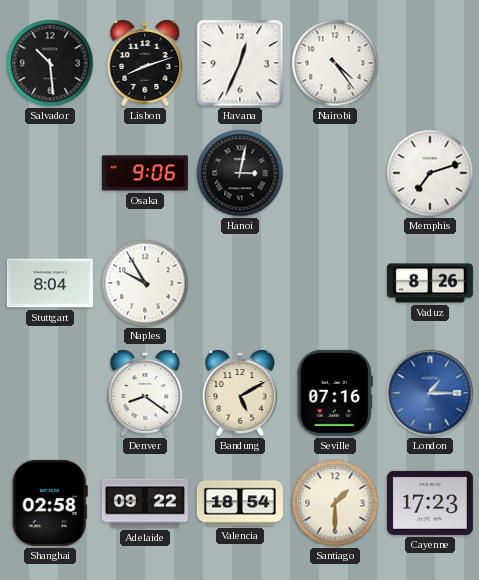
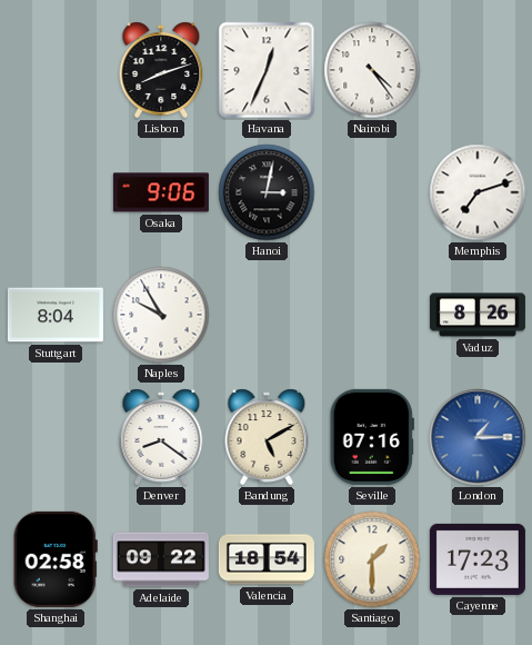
Salvador: 10:29 -> none
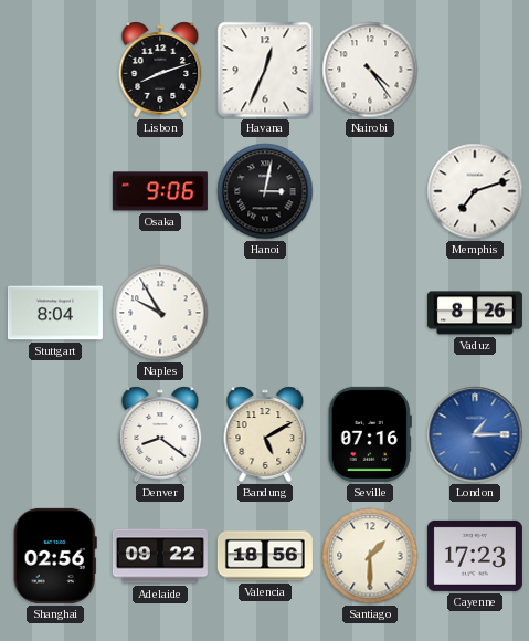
Shanghai: 02:58 -> 02:56
Valencia: 18:54 -> 18:56
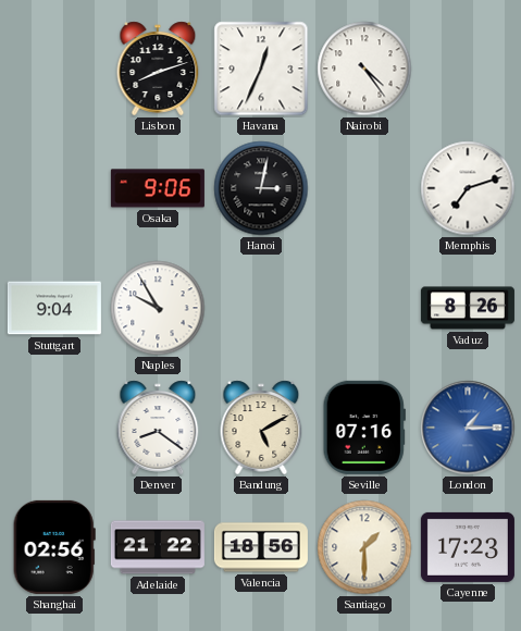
Stuttgart: 8:04 -> 9:04
Adelaide: 09:22 -> 21:22
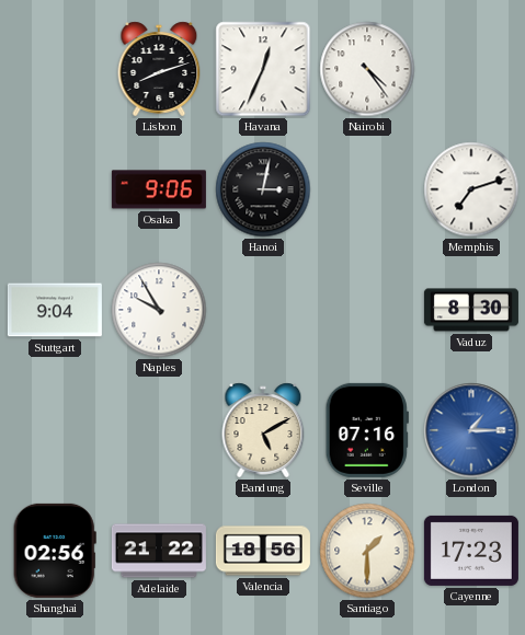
Vaduz: 8:26 -> 8:30
Denver: 8:21 -> none
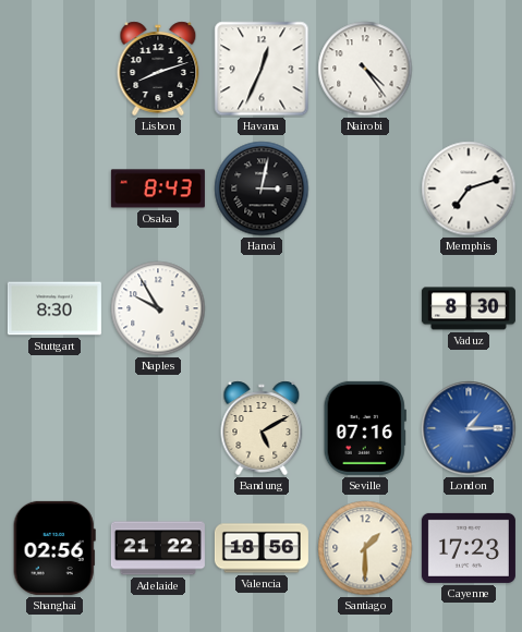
Osaka: 9:06 -> 8:43
Stuttgart: 9:04 -> 8:30
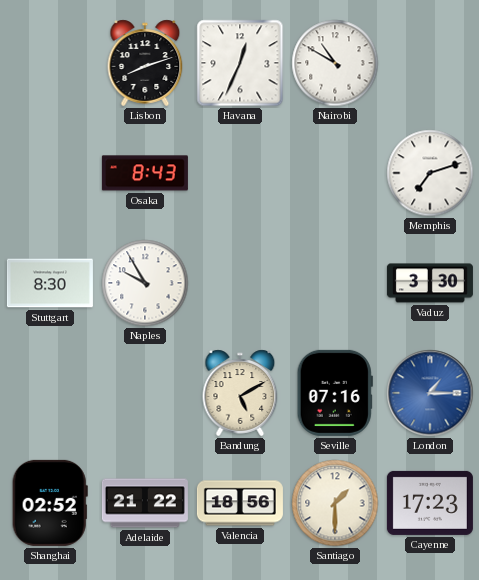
Nairobi: 4:24 -> 10:50
Hanoi: 3:02 -> none
Vaduz: 8:30 -> 3:30
Shanghai: 02:56 -> 02:52
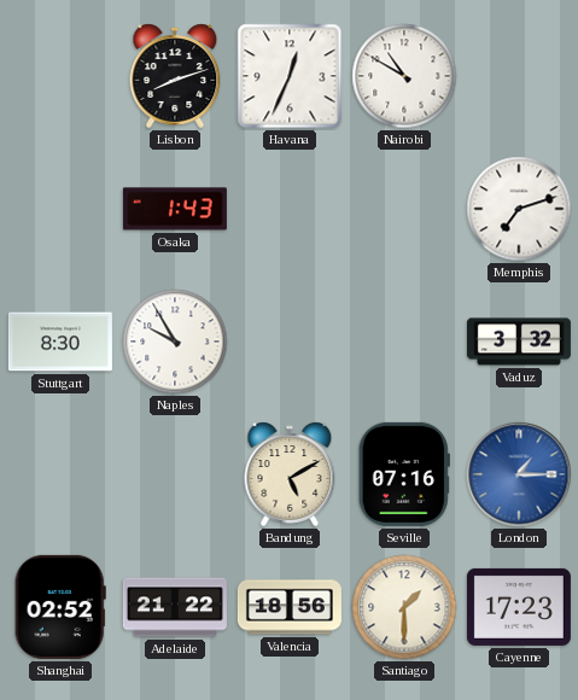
Osaka: 8:43 -> 1:43
Vaduz: 3:30 -> 3:32
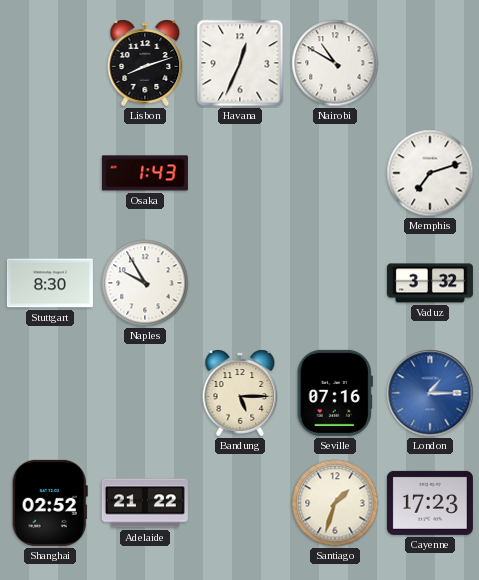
Bandung: 5:10 -> 5:15
Valencia: 18:56 -> none
Santiago: 1:30 -> 1:33
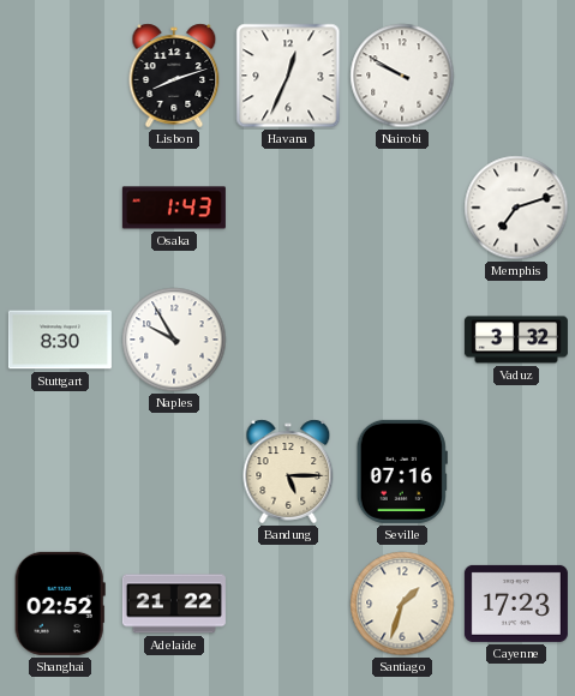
Nairobi: 10:50 -> 9:50
London: 1:15 -> none
